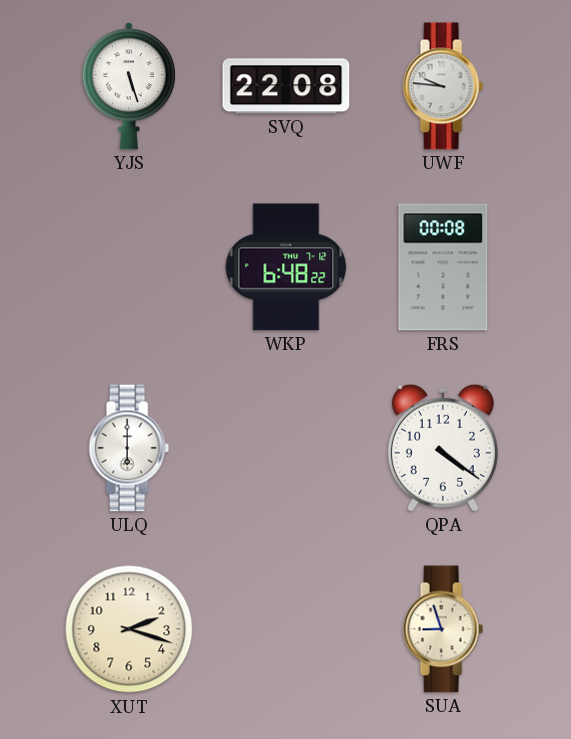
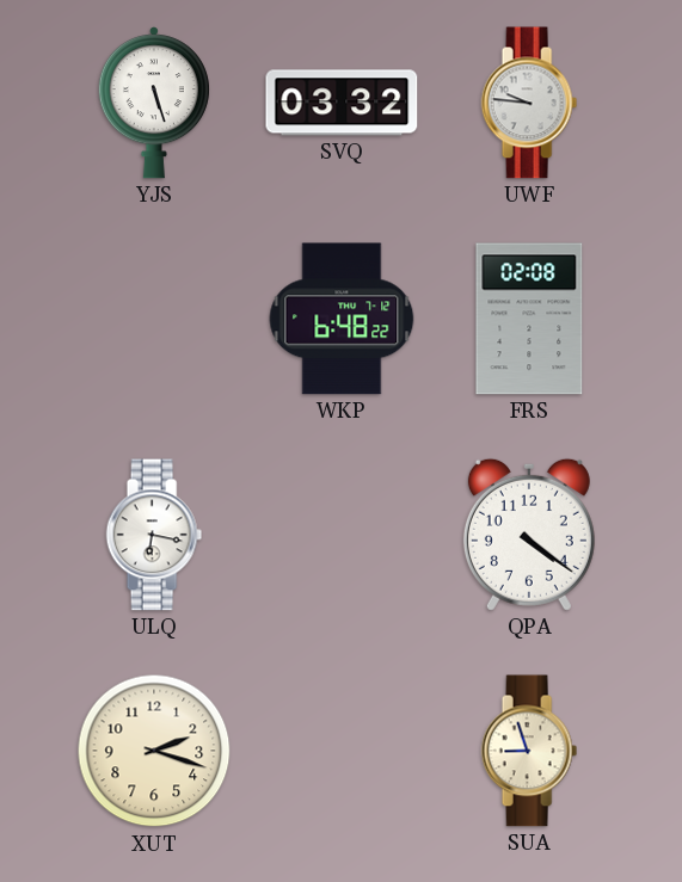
SVQ: 22:08 -> 03:32
FRS: 00:08 -> 02:08
ULQ: 6:00 -> 6:17
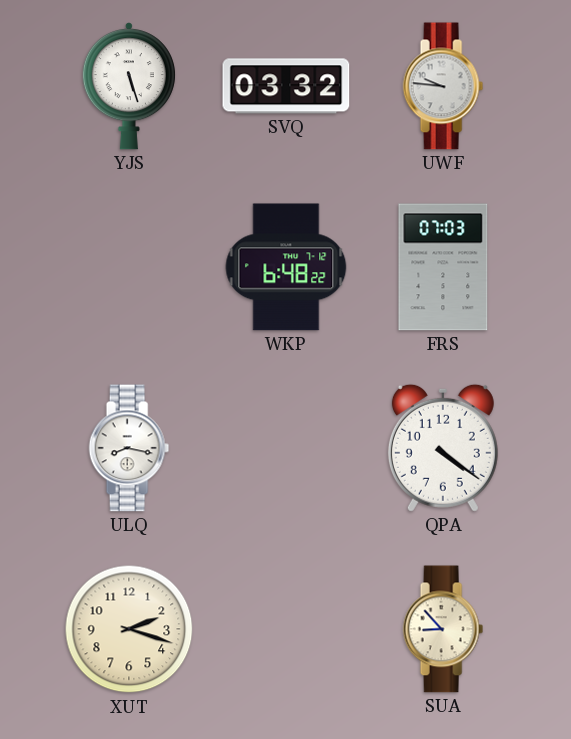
FRS: 02:08 -> 07:03
ULQ: 6:17 -> 8:17
SUA: 8:57 -> 8:53
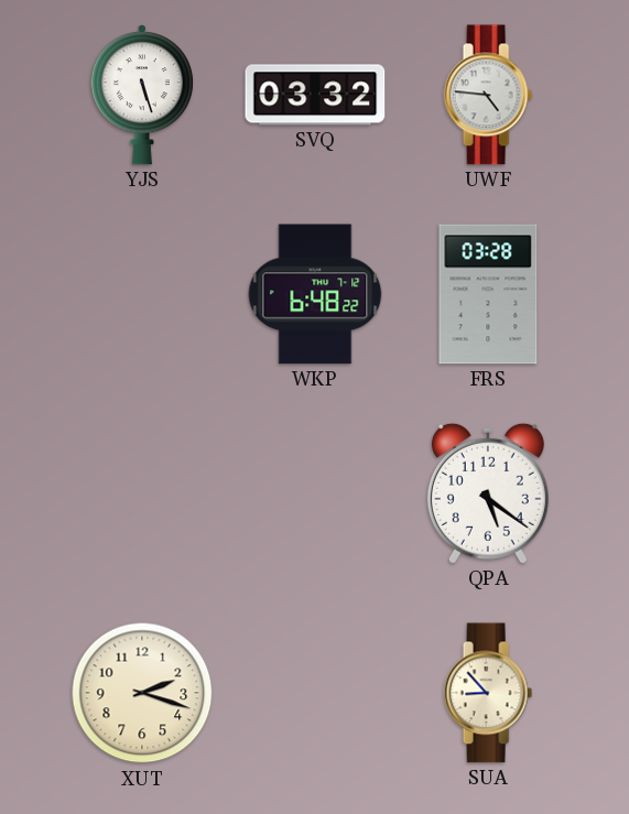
UWF: 9:46 -> 4:46
FRS: 07:03 -> 03:28
ULQ: 8:17 -> none
QPA: 4:21 -> 5:21
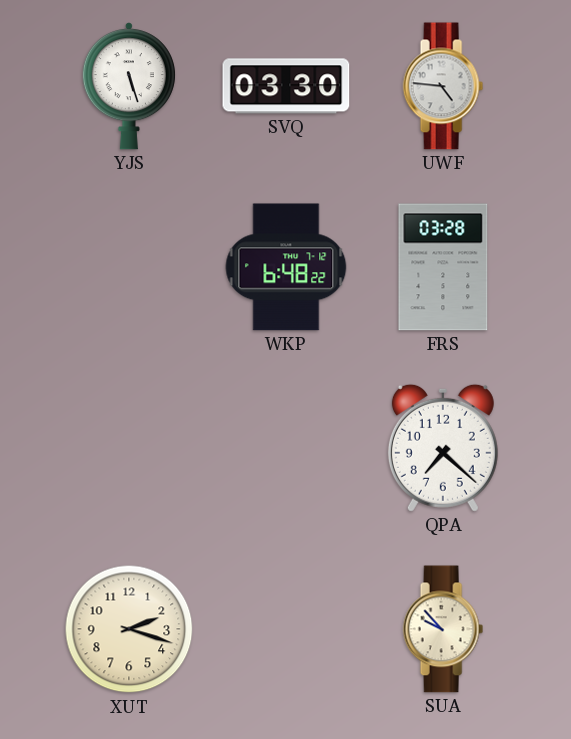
SVQ: 03:32 -> 03:30
QPA: 5:21 -> 7:22
SUA: 8:53 -> 9:53
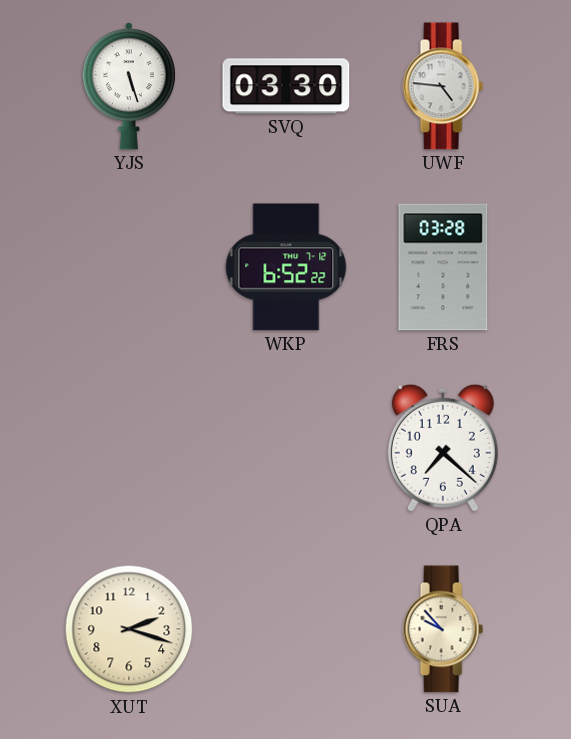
WKP: 6:48 -> 6:52
